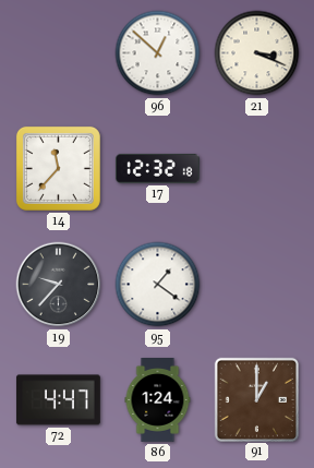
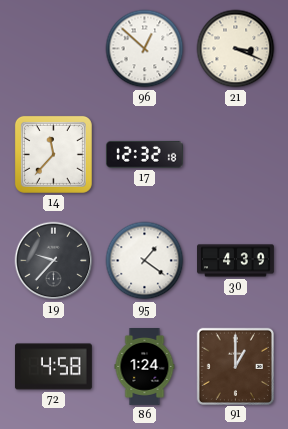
30: none -> 4:39
72: 4:47 -> 4:58
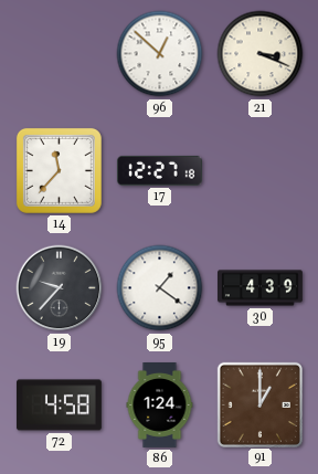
17: 12:32 -> 12:27
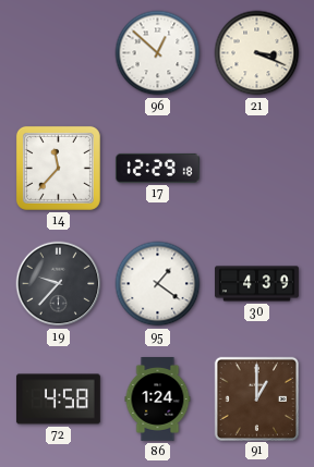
17: 12:27 -> 12:29
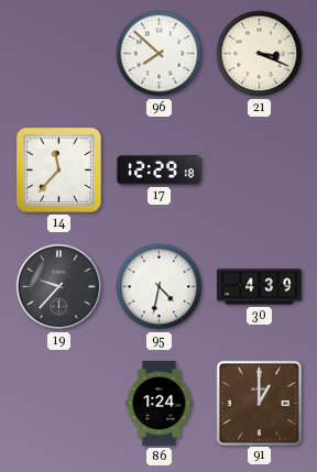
96: 12:52 -> 7:52
95: 1:21 -> 4:32
72: 4:58 -> none
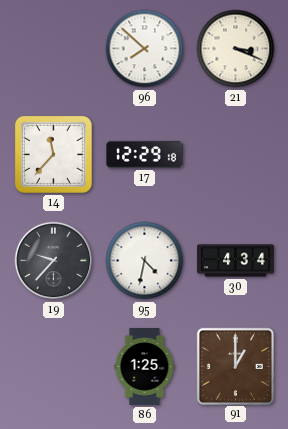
30: 4:39 -> 4:34
86: 1:24 -> 1:25
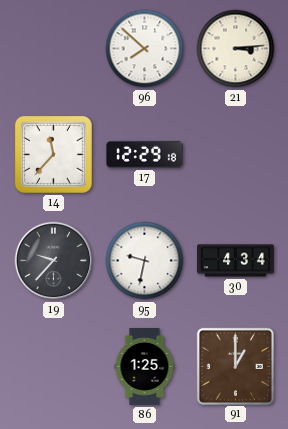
21: 3:19 -> 3:14
95: 4:32 -> 9:32
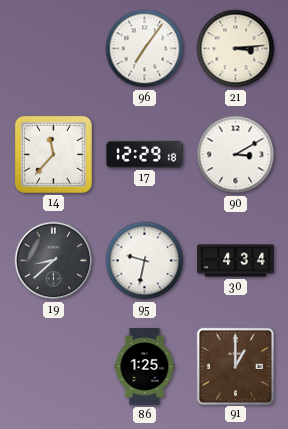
96: 7:52 -> 7:06
90: none -> 3:10
19: 9:37 -> 8:38
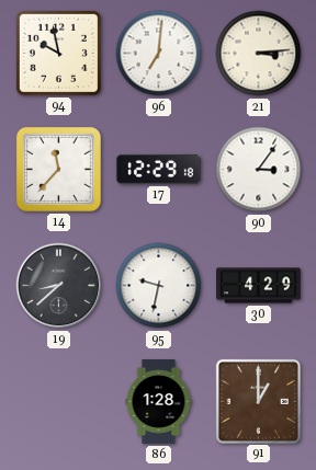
94: none -> 9:58
96: 7:06 -> 7:01
90: 3:10 -> 3:06
30: 4:34 -> 4:29
86: 1:25 -> 1:28
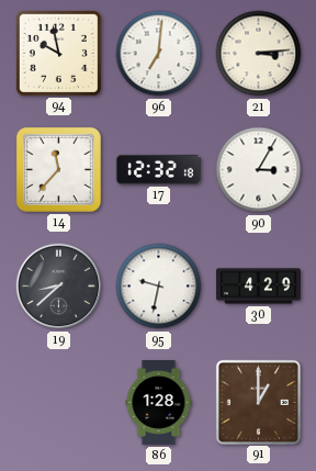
17: 12:29 -> 12:32
90: 3:06 -> 3:05
